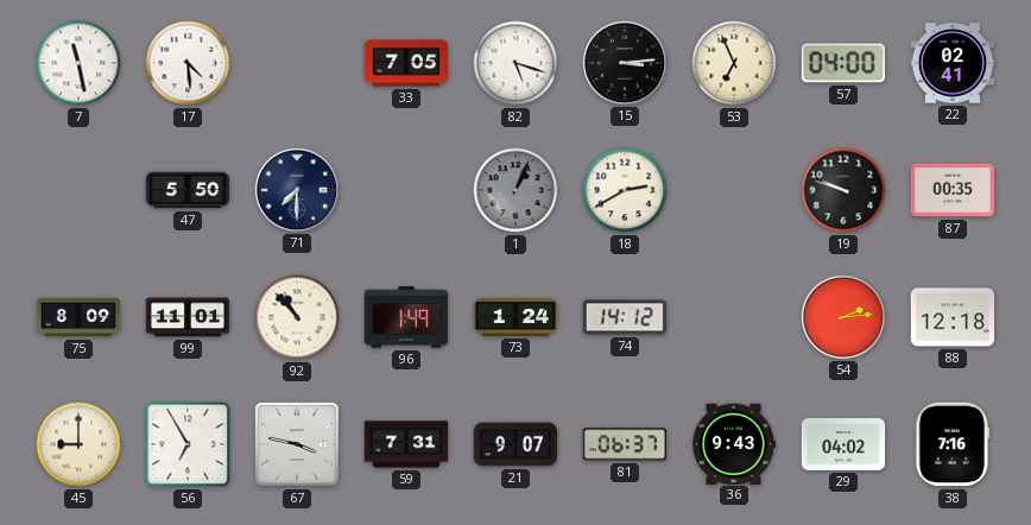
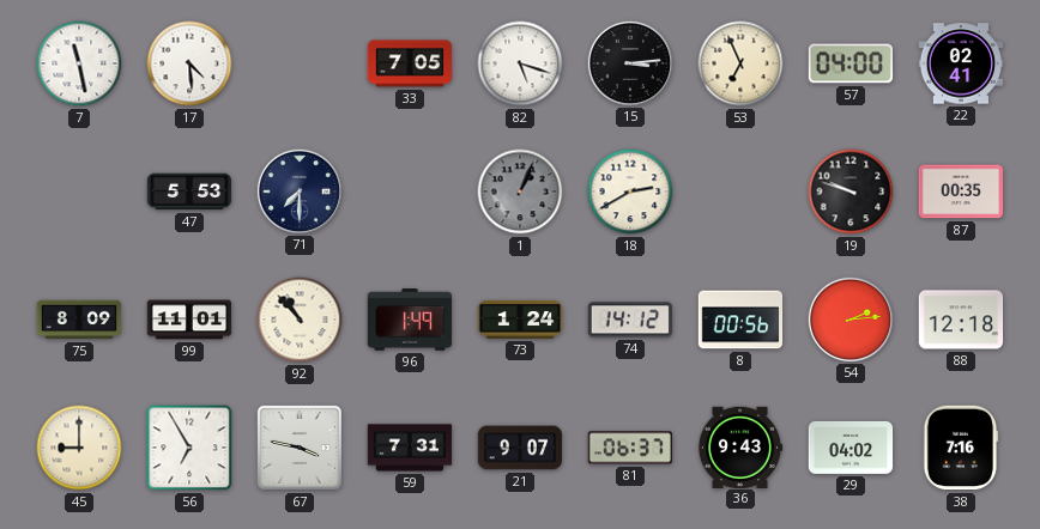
47: 5:50 -> 5:53
8: none -> 00:56
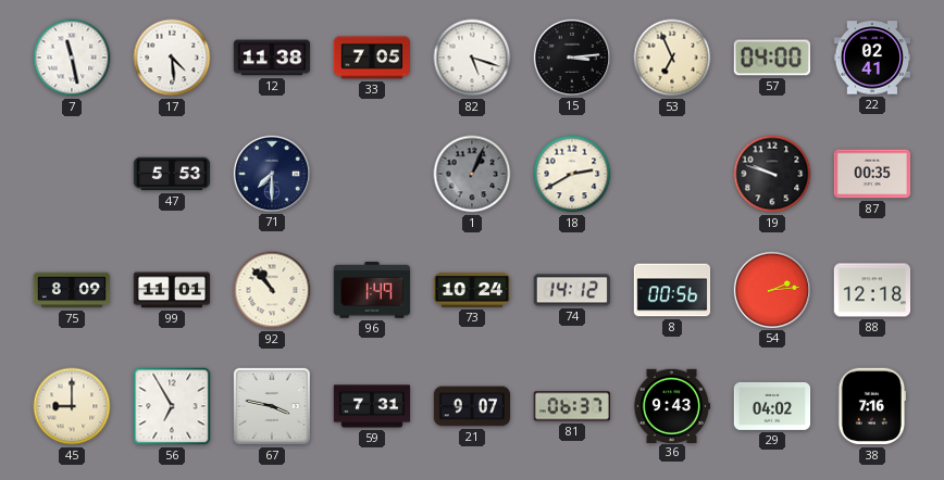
12: none -> 11:38
73: 1:24 -> 10:24
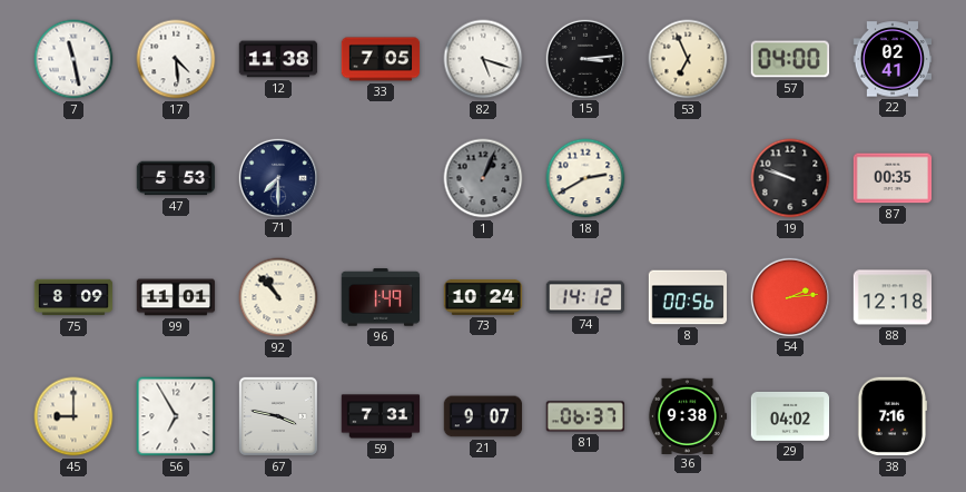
36: 9:43 -> 9:38
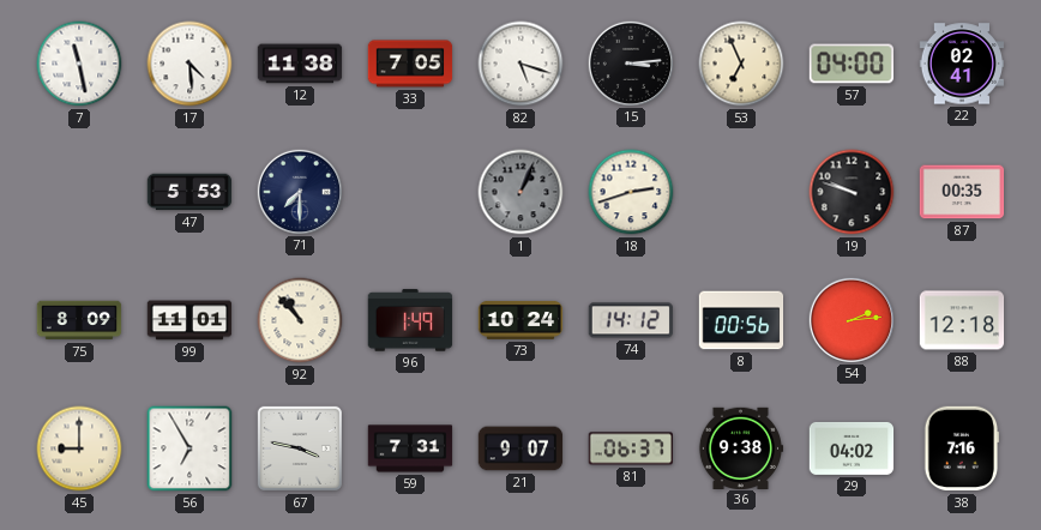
18: 2:40 -> 2:42
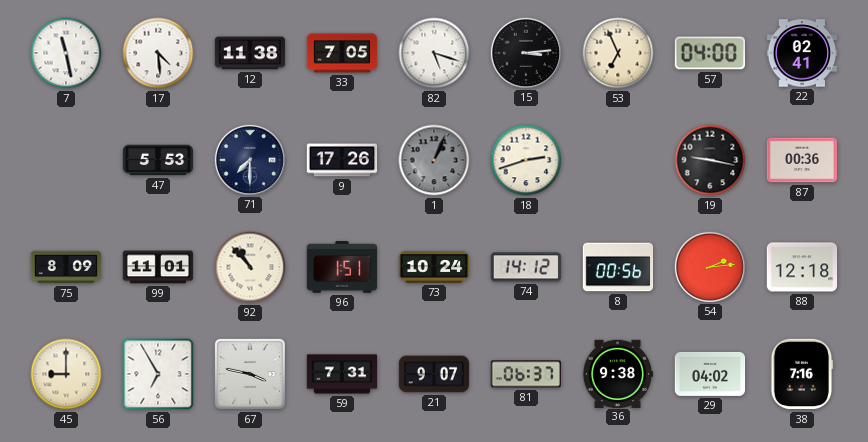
9: none -> 17:26
19: 9:48 -> 9:17
87: 00:35 -> 00:36
96: 1:49 -> 1:51
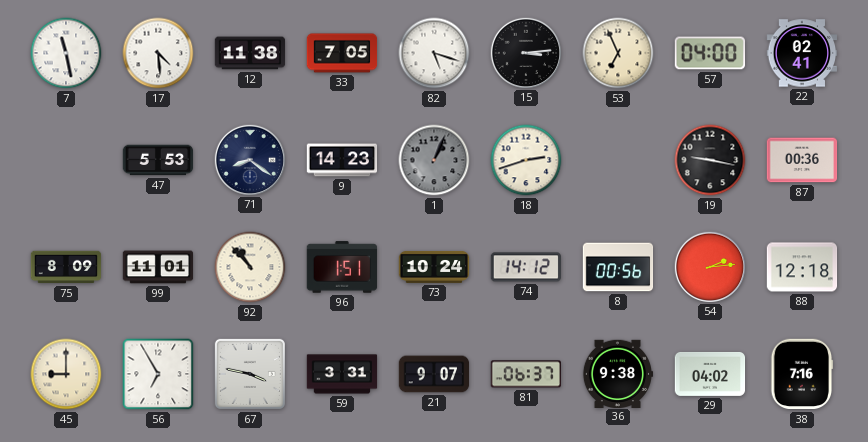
71: 7:30 -> 8:21
9: 17:26 -> 14:23
59: 7:31 -> 3:31
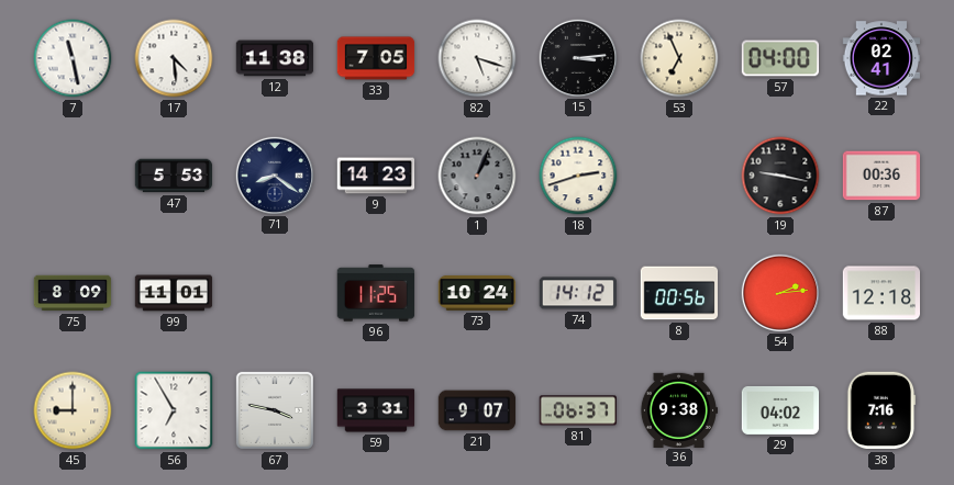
92: 10:53 -> none
96: 1:51 -> 11:25
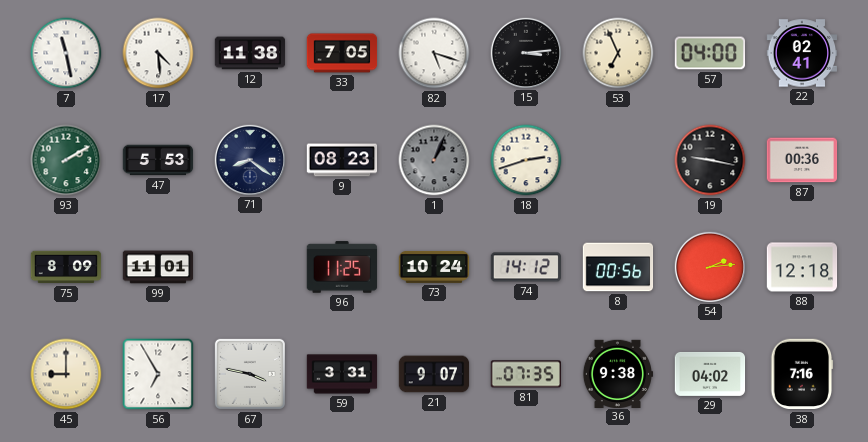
93: none -> 2:10
9: 14:23 -> 08:23
81: 06:37 -> 07:35
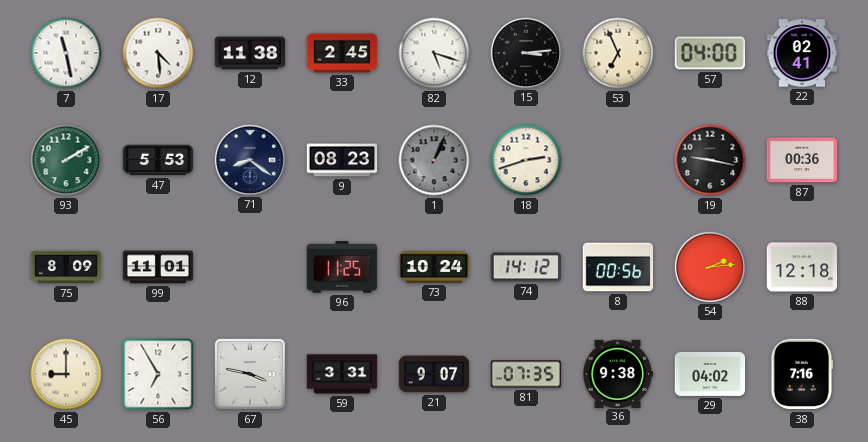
33: 7:05 -> 2:45
